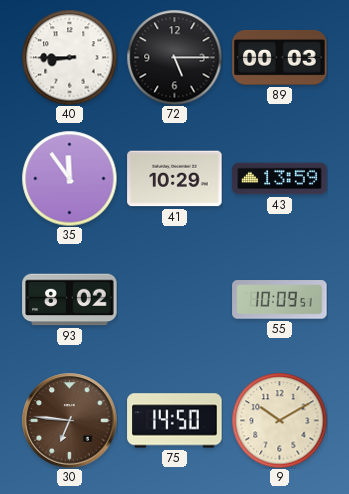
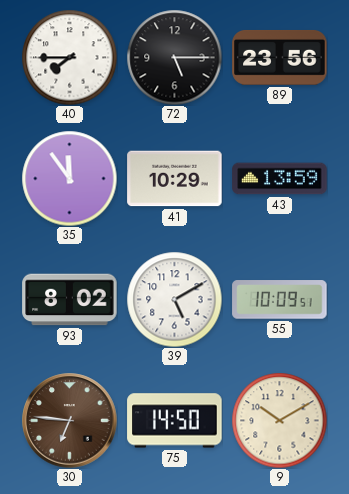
40: 8:45 -> 7:45
89: 00:03 -> 23:56
39: none -> 5:10
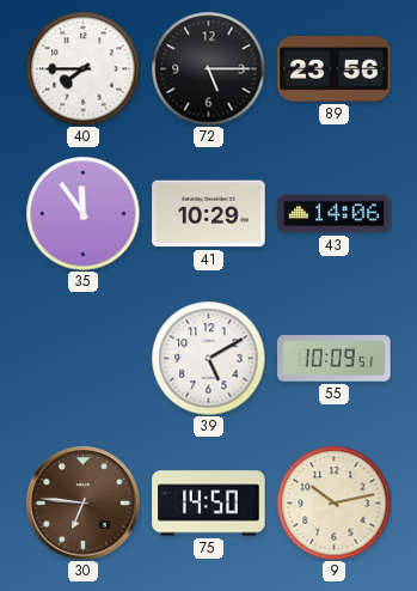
43: 13:59 -> 14:06
93: 8:02 -> none
9: 10:10 -> 10:13
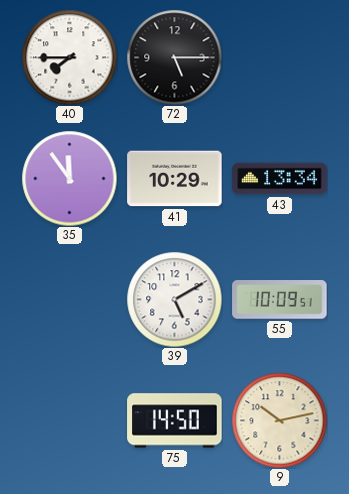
89: 23:56 -> none
43: 14:06 -> 13:34
30: 6:46 -> none
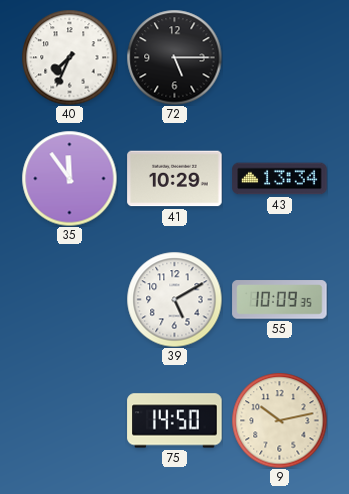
40: 7:45 -> 7:34
55: 10:09:51 -> 10:09:35
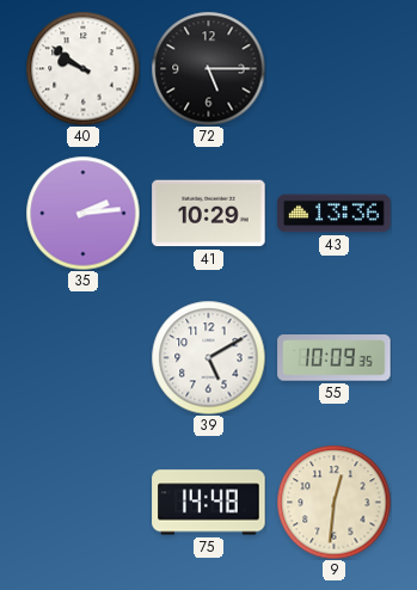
40: 7:34 -> 9:51
35: 11:54 -> 2:14
43: 13:34 -> 13:36
75: 14:50 -> 14:48
9: 10:13 -> 12:31
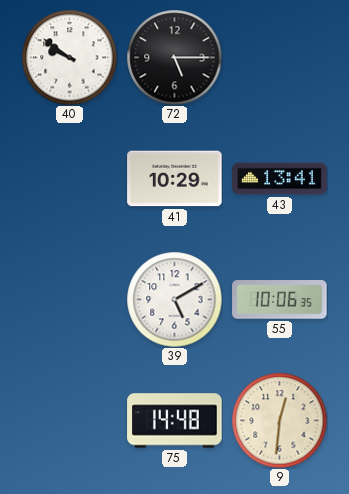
35: 2:14 -> none
43: 13:36 -> 13:41
55: 10:09 -> 10:06
